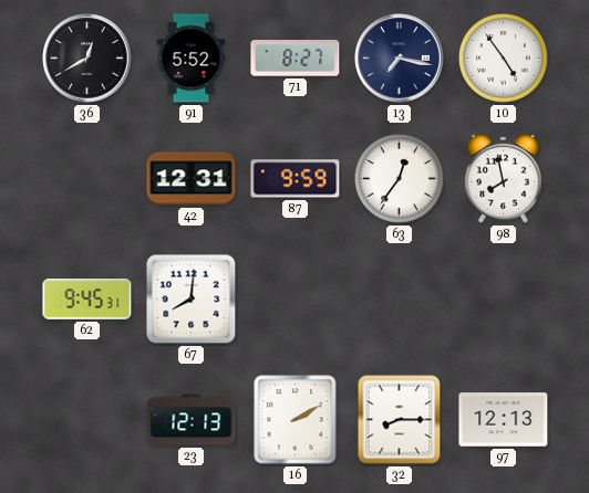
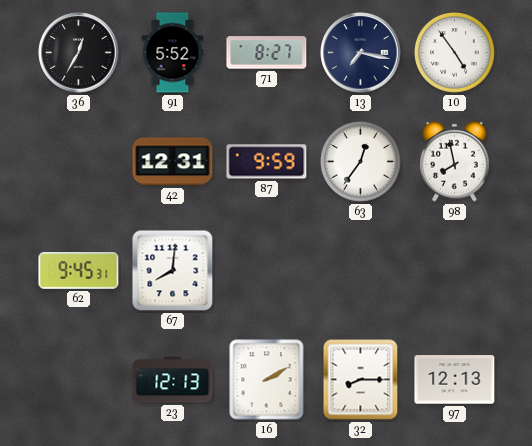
36: 12:40 -> 12:35
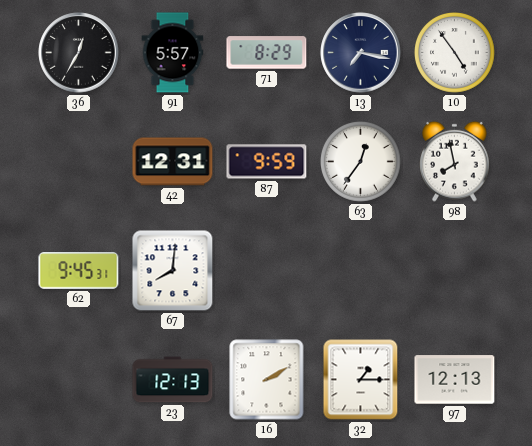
91: 5:52 -> 5:57
71: 8:27 -> 8:29
32: 8:15 -> 1:15
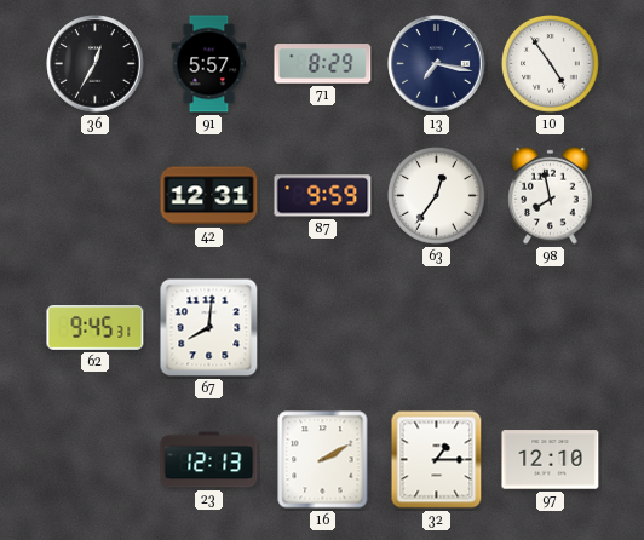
97: 12:13 -> 12:10
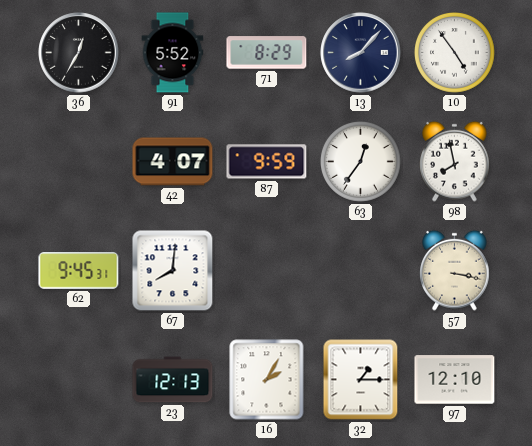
91: 5:57 -> 5:52
13: 7:17 -> 8:07
42: 12:31 -> 4:07
57: none -> 3:17
16: 2:10 -> 2:05
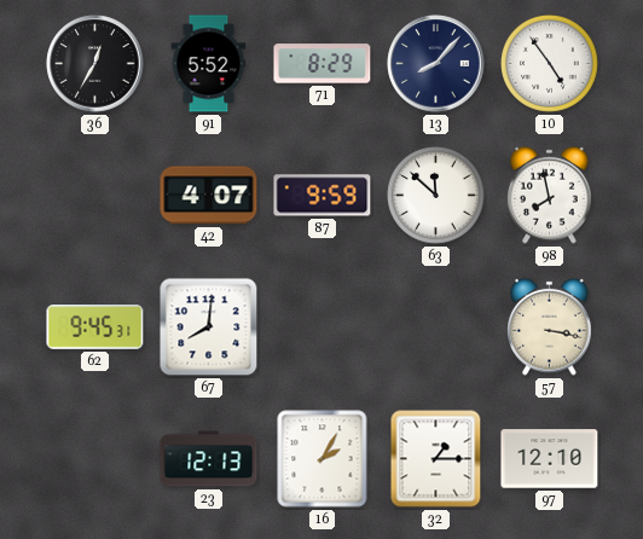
63: 12:36 -> 11:52
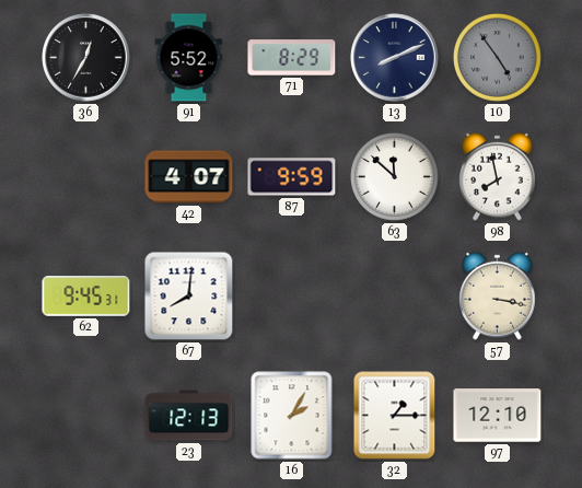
13: 8:07 -> 8:11
10 dial: white -> grey
